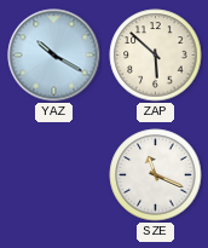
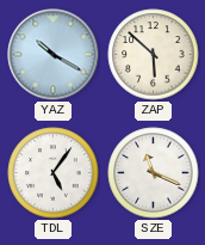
TDL: none -> 5:06
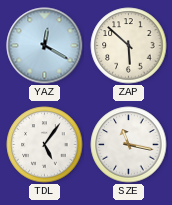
YAZ: 10:20 -> 12:20
SZE: 11:19 -> 11:17
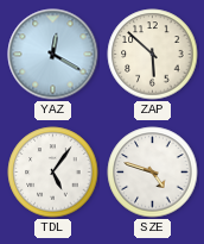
SZE: 11:17 -> 4:48
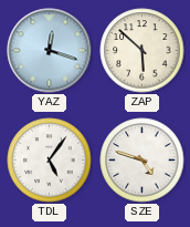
YAZ: 12:20 -> 12:18
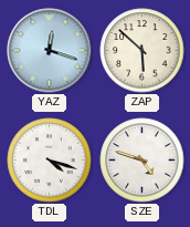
TDL: 5:06 -> 4:18
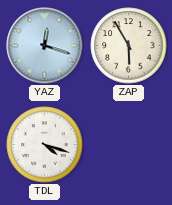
ZAP: 5:52 -> 5:55
SZE: 4:48 -> none
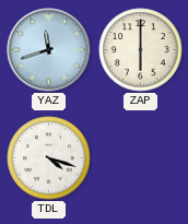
YAZ: 12:18 -> 11:42
ZAP: 5:55 -> 6:00
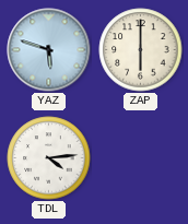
YAZ: 11:42 -> 5:48
TDL: 4:18 -> 4:14
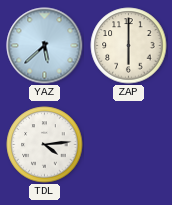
YAZ: 5:48 -> 5:38
